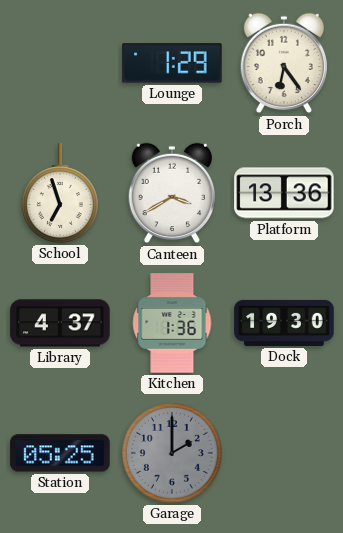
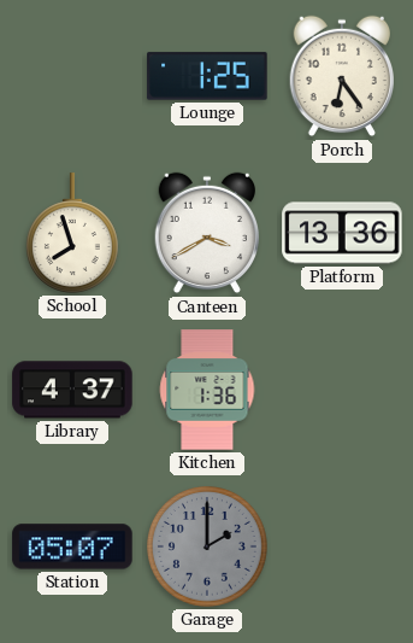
Lounge: 1:29 -> 1:25
School: 6:57 -> 7:57
Dock: 19:30 -> none
Station: 05:25 -> 05:07
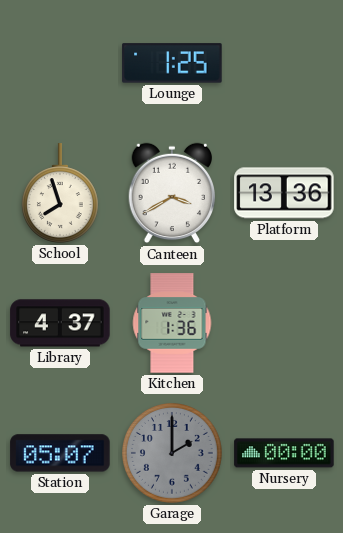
Porch: 6:24 -> none
Nursery: none -> 00:00
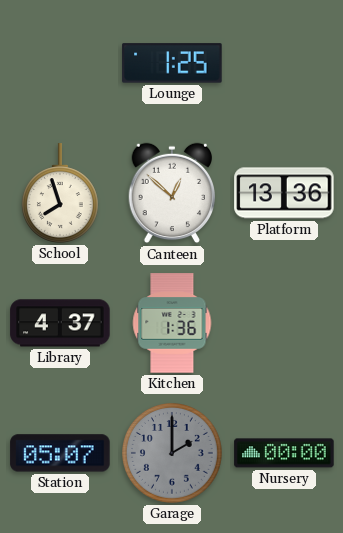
Canteen: 3:40 -> 12:52
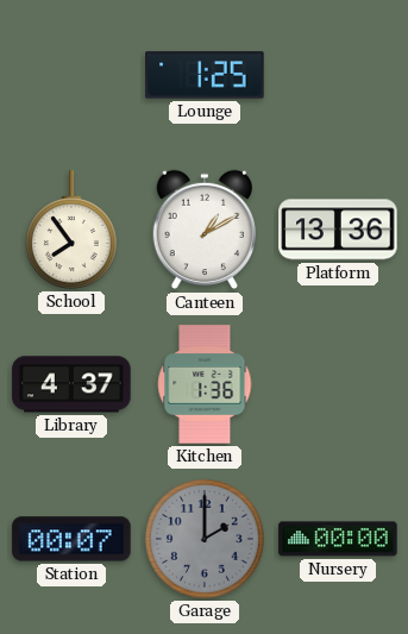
School: 7:57 -> 7:54
Canteen: 12:52 -> 1:10
Station: 05:07 -> 00:07
